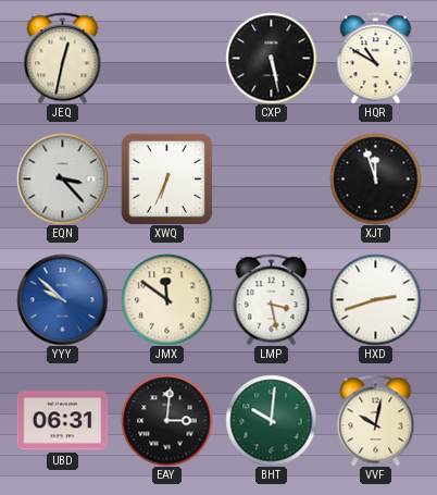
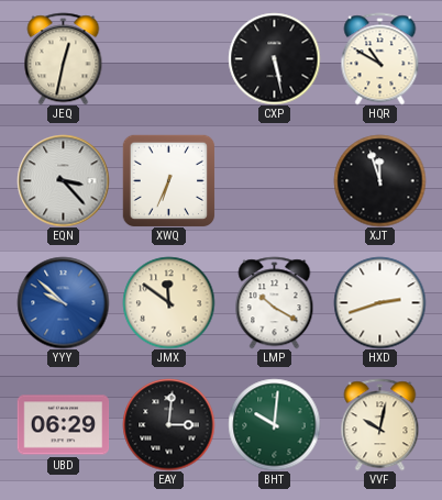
LMP: 3:28 -> 10:20
UBD: 06:31 -> 06:29
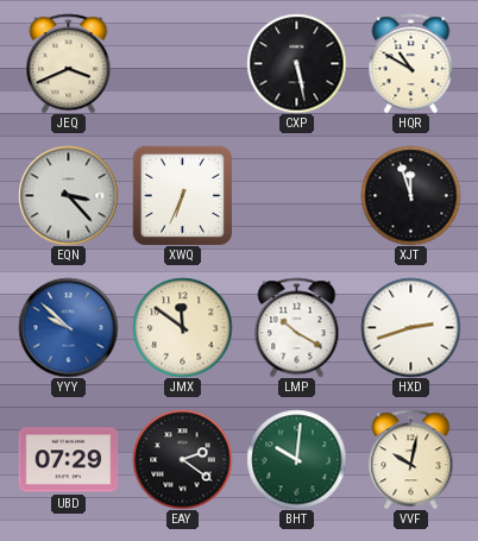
JEQ: 12:32 -> 3:41
UBD: 06:29 -> 07:29
EAY: 3:01 -> 2:21
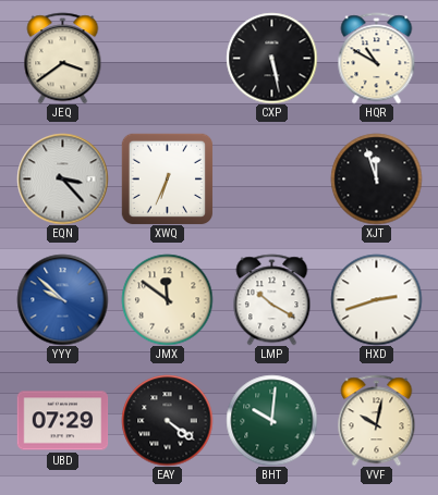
JEQ: 3:41 -> 3:39
EAY: 2:21 -> 4:21
